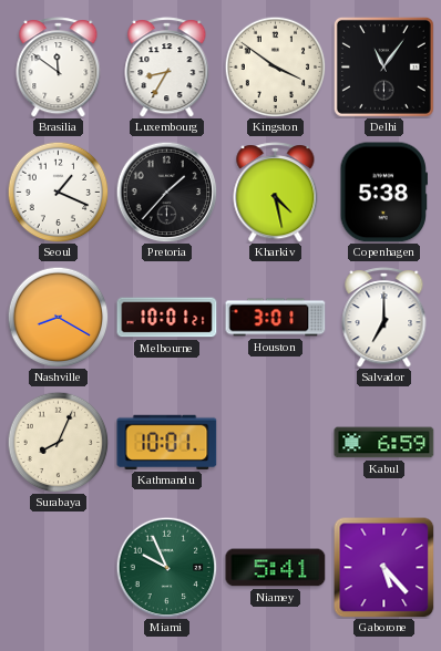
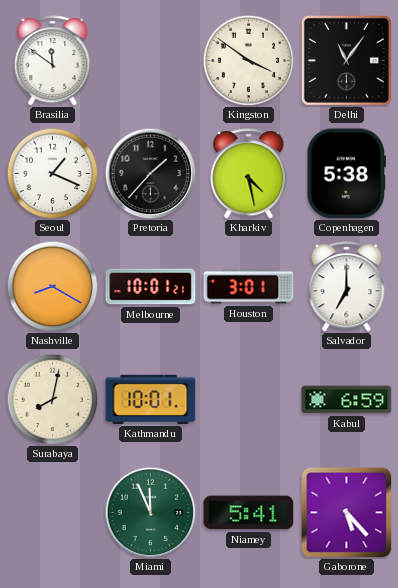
Luxembourg: 8:35 -> none
Surabaya: 8:04 -> 8:02
Miami: 9:56 -> 11:56
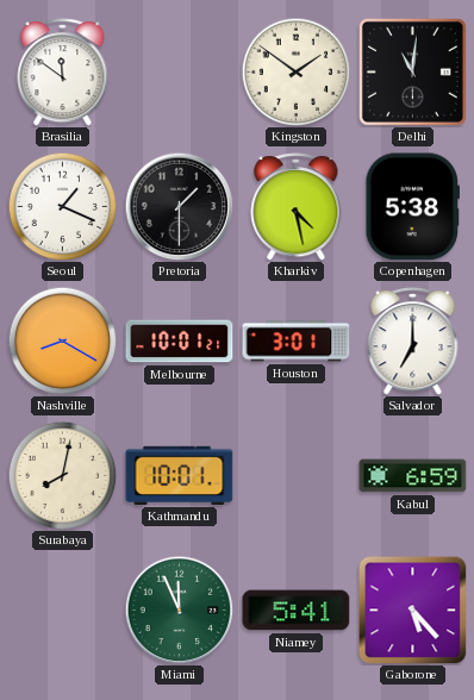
Kingston: 3:51 -> 1:51
Delhi: 11:06 -> 11:01
Pretoria: 1:37 -> 1:30
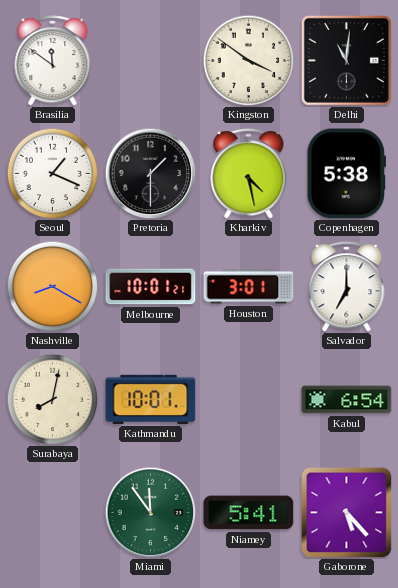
Kingston: 1:51 -> 3:51
Kabul: 6:59 -> 6:54
Miami: 11:56 -> 11:54
